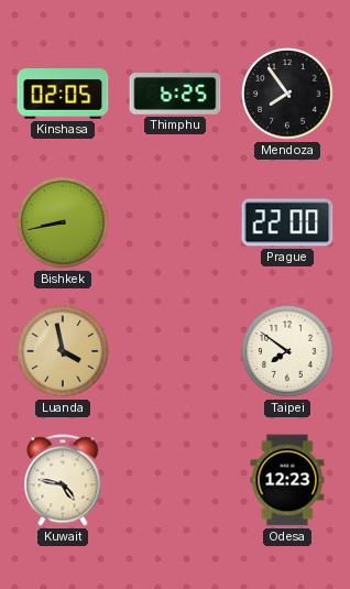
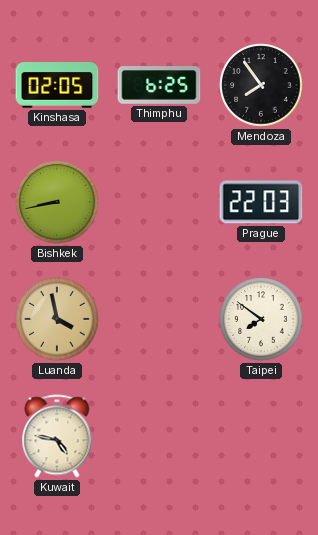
Prague: 22:00 -> 22:03
Odesa: 12:23 -> none
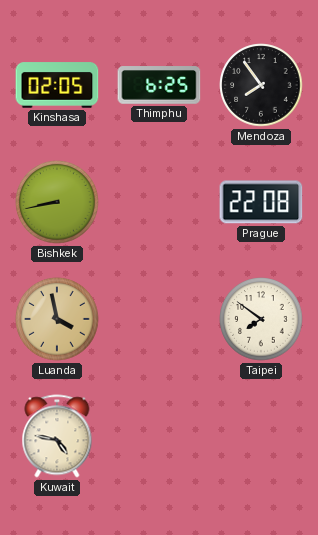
Prague: 22:03 -> 22:08
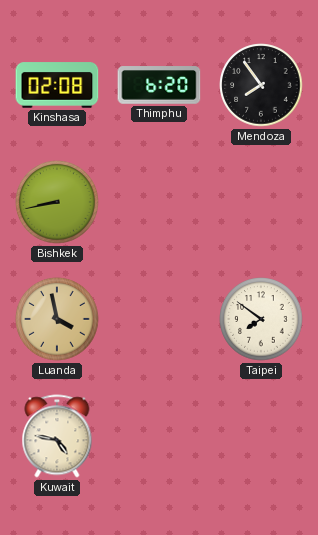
Kinshasa: 02:05 -> 02:08
Thimphu: 6:25 -> 6:20
Prague: 22:08 -> none
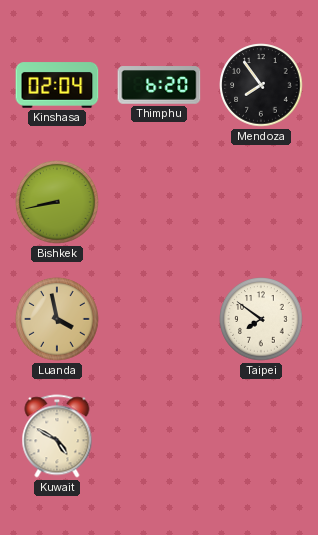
Kinshasa: 02:08 -> 02:04
Kuwait: 4:47 -> 4:50
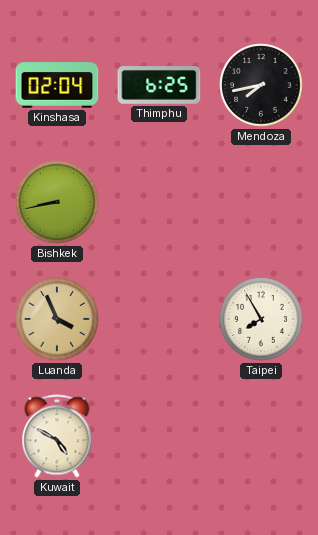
Thimphu: 6:20 -> 6:25
Mendoza: 7:54 -> 7:43
Luanda: 3:58 -> 3:56
Taipei: 7:51 -> 7:55
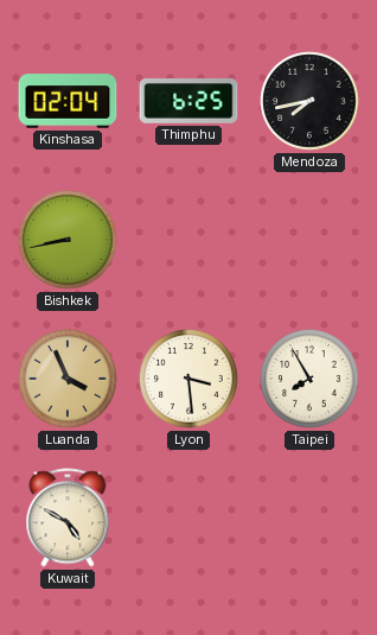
Lyon: none -> 3:29
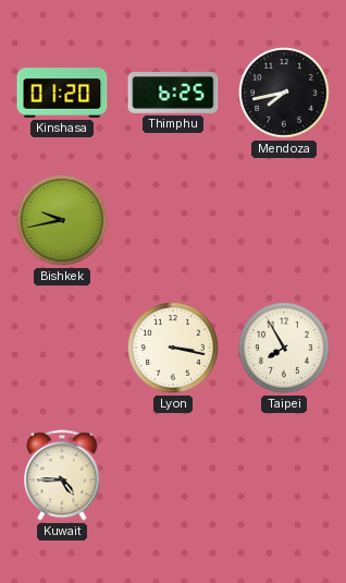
Kinshasa: 02:04 -> 01:20
Bishkek: 8:43 -> 9:43
Luanda: 3:56 -> none
Lyon: 3:29 -> 3:17
Kuwait: 4:50 -> 4:45
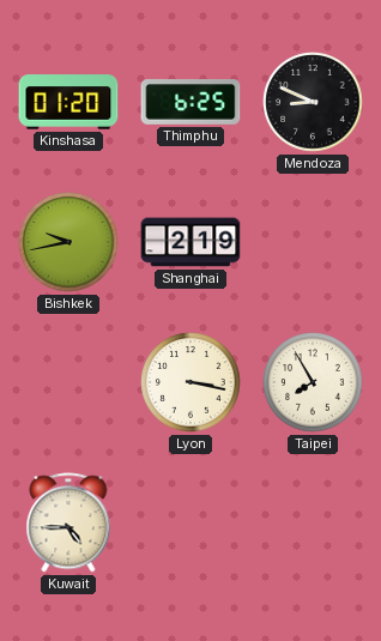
Mendoza: 7:43 -> 8:49
Shanghai: none -> 2:19
